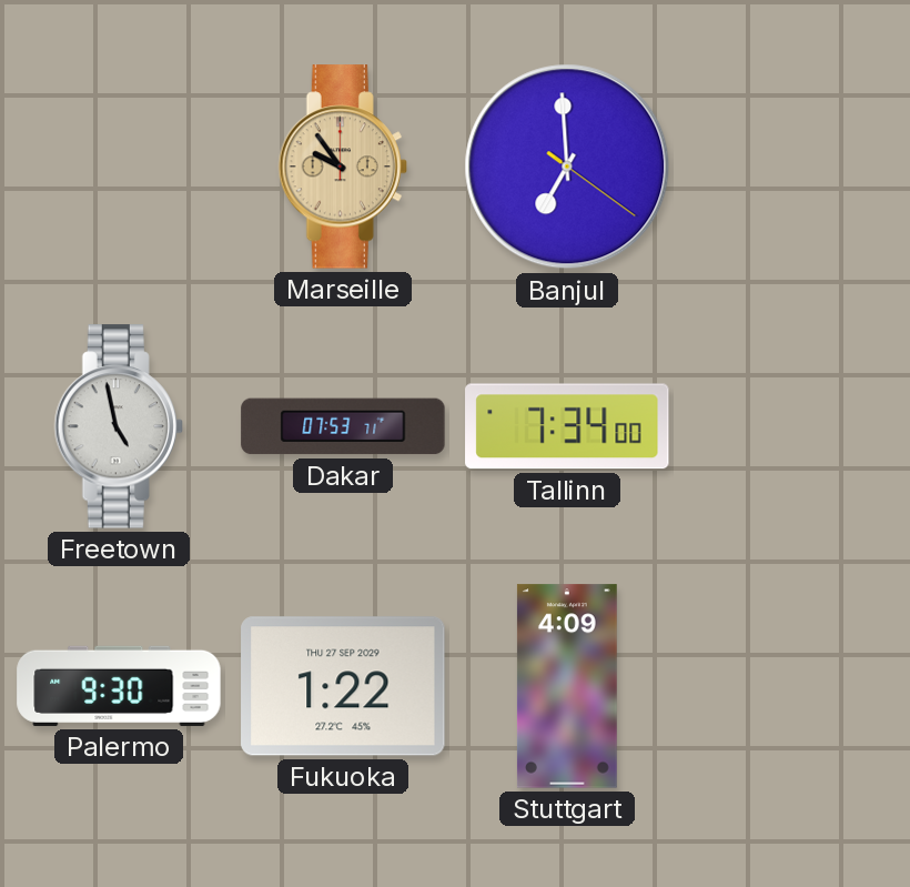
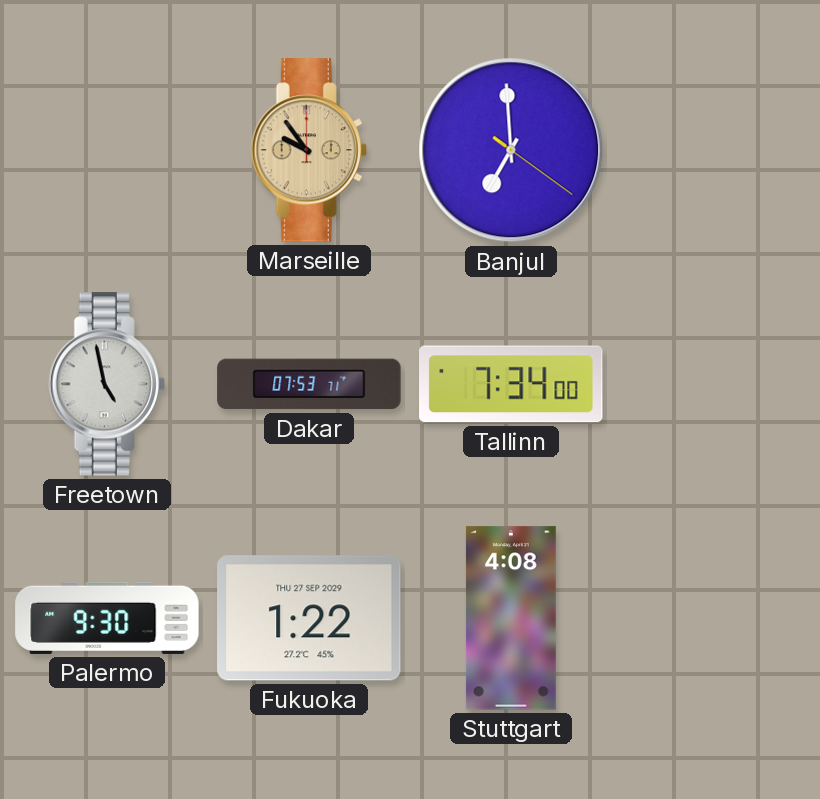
Stuttgart: 4:09 -> 4:08
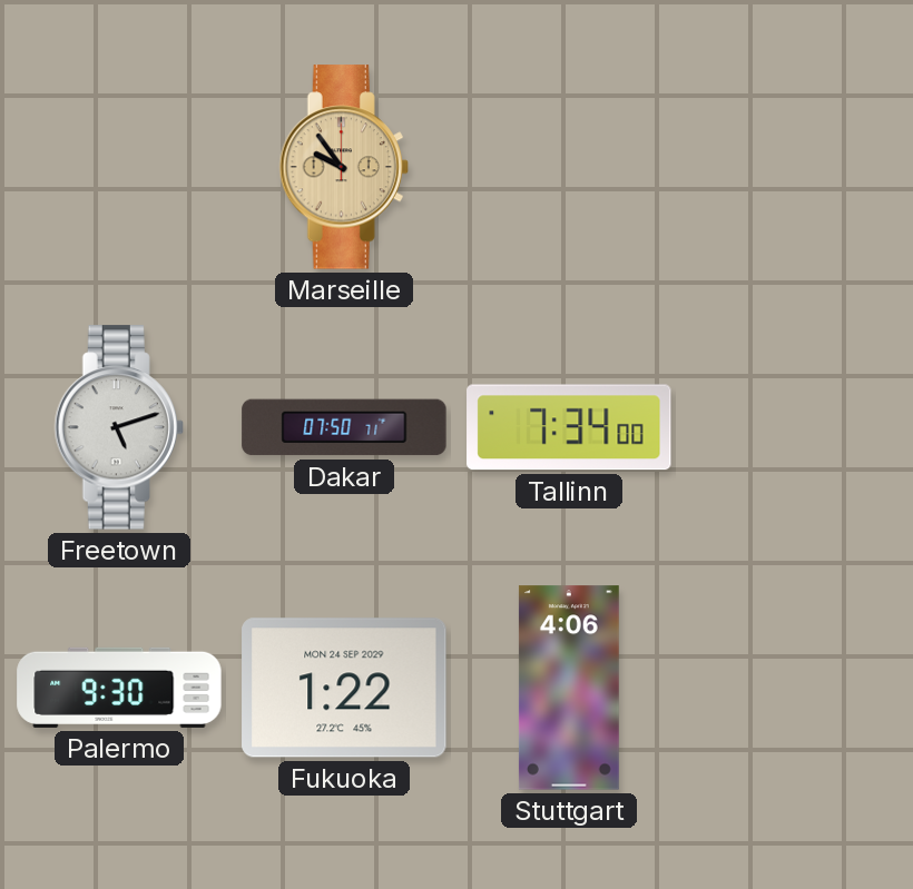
Banjul: 6:59 -> none
Freetown: 4:58 -> 5:12
Dakar: 07:53 -> 07:50
Fukuoka date: THU 27 SEP 2029 -> MON 24 SEP 2029
Stuttgart: 4:08 -> 4:06
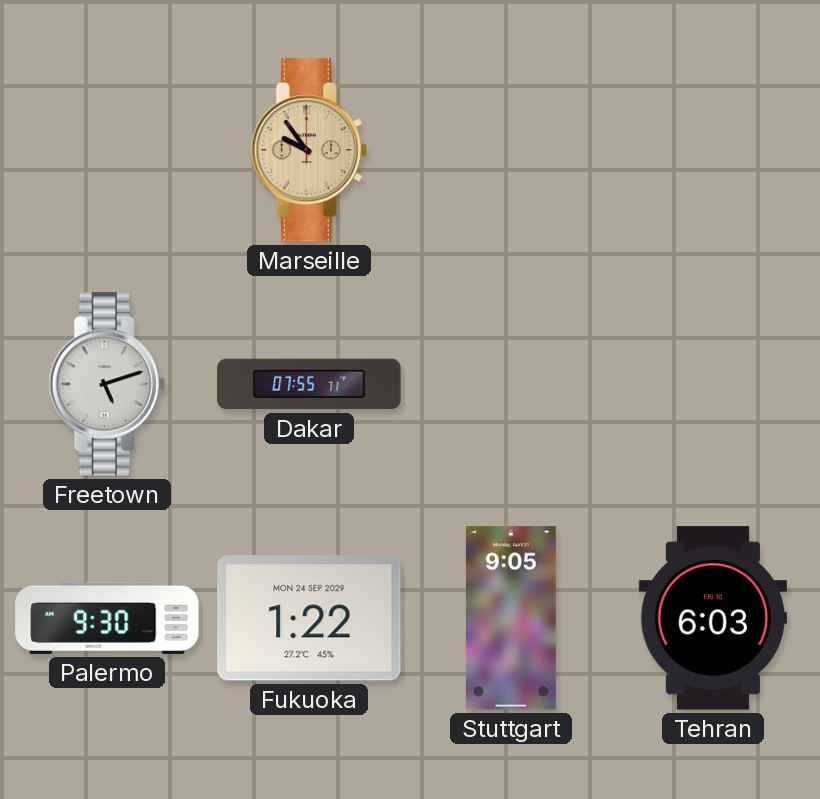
Dakar: 07:50 -> 07:55
Tallinn: 7:34 -> none
Stuttgart: 4:06 -> 9:05
Tehran: none -> 6:03
